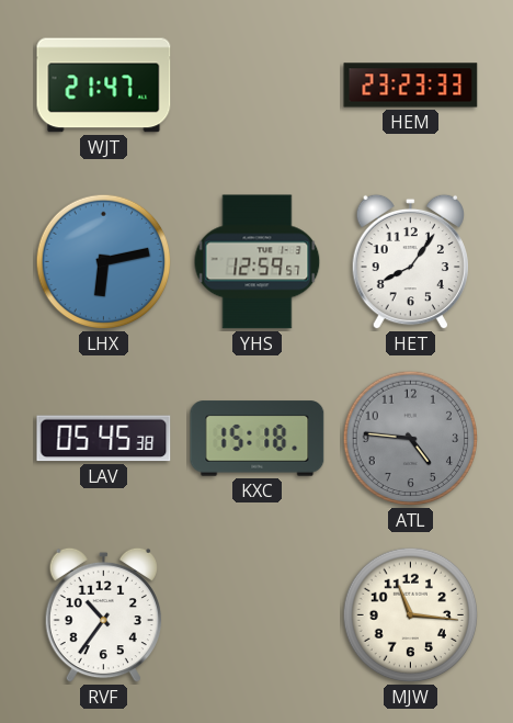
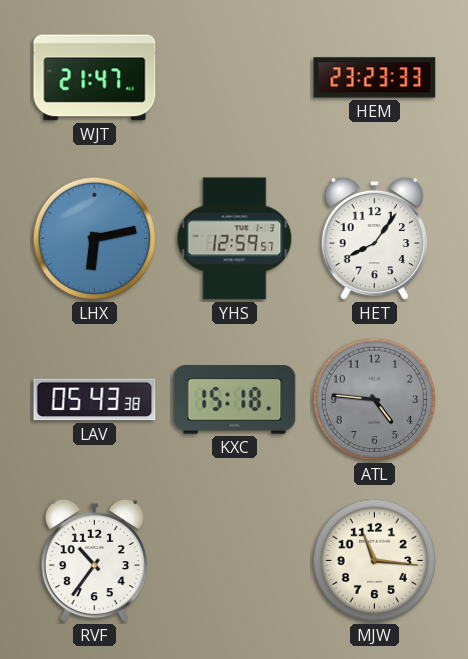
LAV: 05:45 -> 05:43
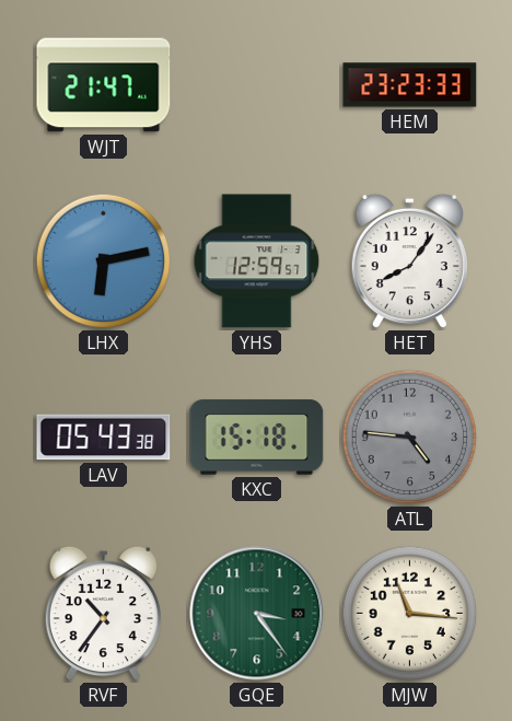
GQE: none -> 3:24
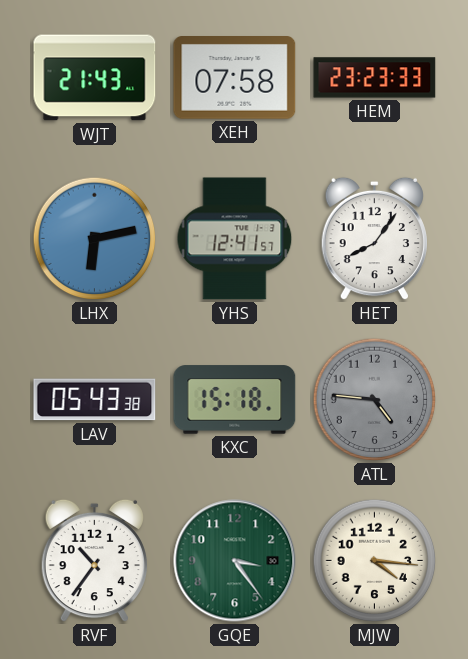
WJT: 21:47 -> 21:43
XEH: none -> 07:58
YHS: 12:59 -> 12:41
MJW: 11:16 -> 4:16
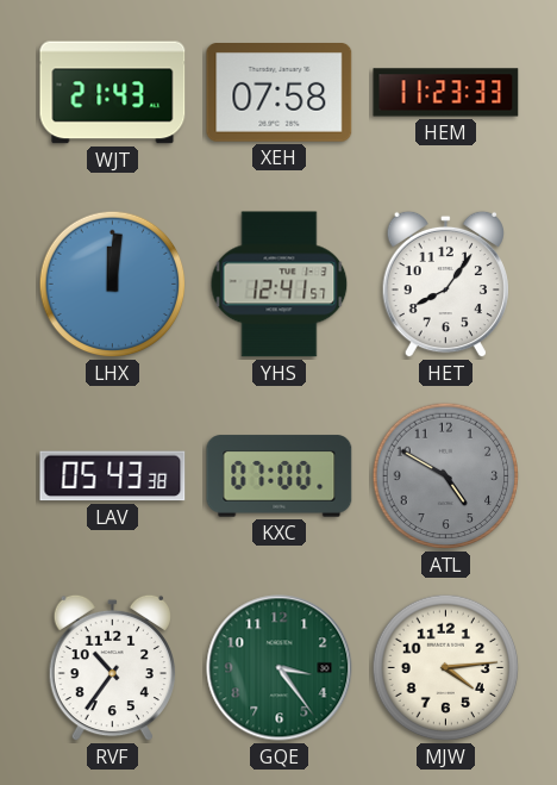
HEM: 23:23 -> 11:23
LHX: 6:13 -> 12:01
KXC: 15:18 -> 07:00
ATL: 4:46 -> 4:50
MJW: 4:16 -> 4:14
